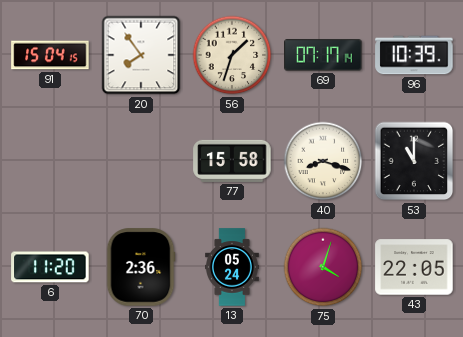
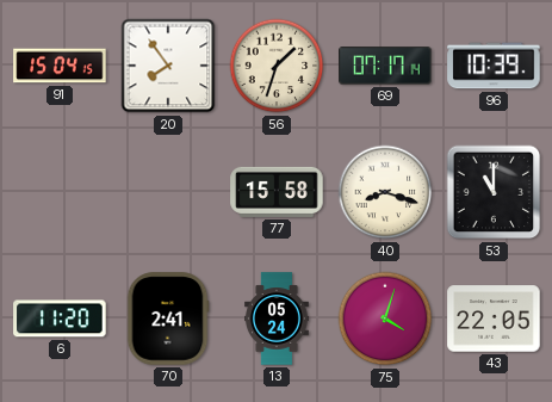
70: 2:36 -> 2:41
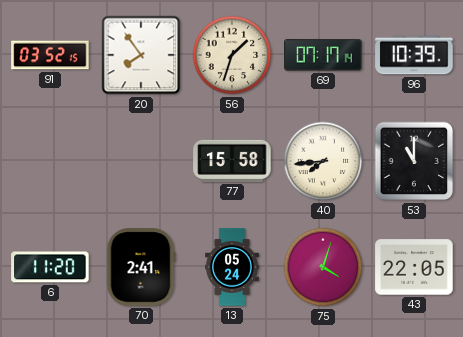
91: 15:04 -> 03:52
40: 8:18 -> 7:44
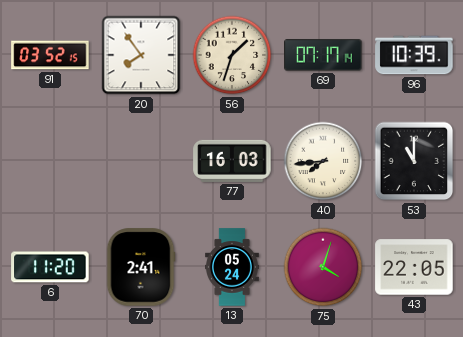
77: 15:58 -> 16:03
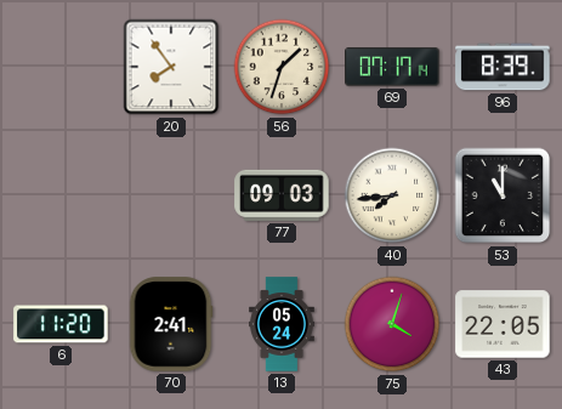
91: 03:52 -> none
96: 10:39 -> 8:39
77: 16:03 -> 09:03
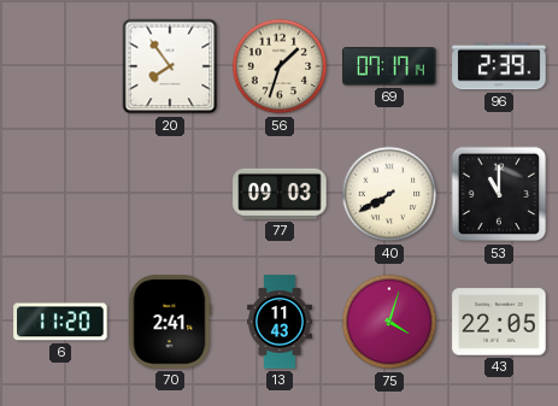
96: 8:39 -> 2:39
40: 7:44 -> 7:40
13: 05:24 -> 11:43
